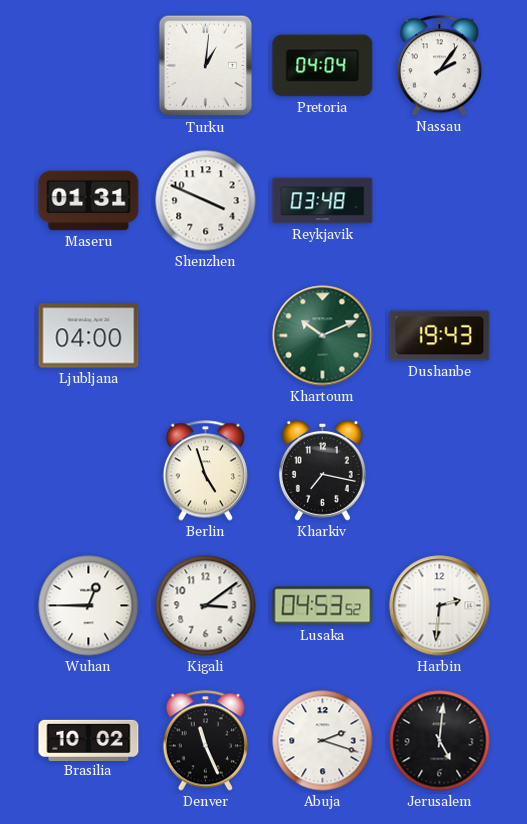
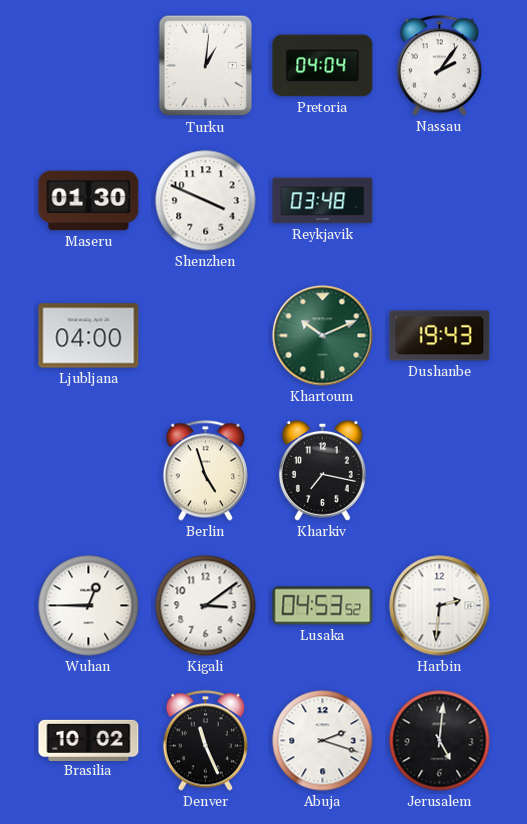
Maseru: 01:31 -> 01:30
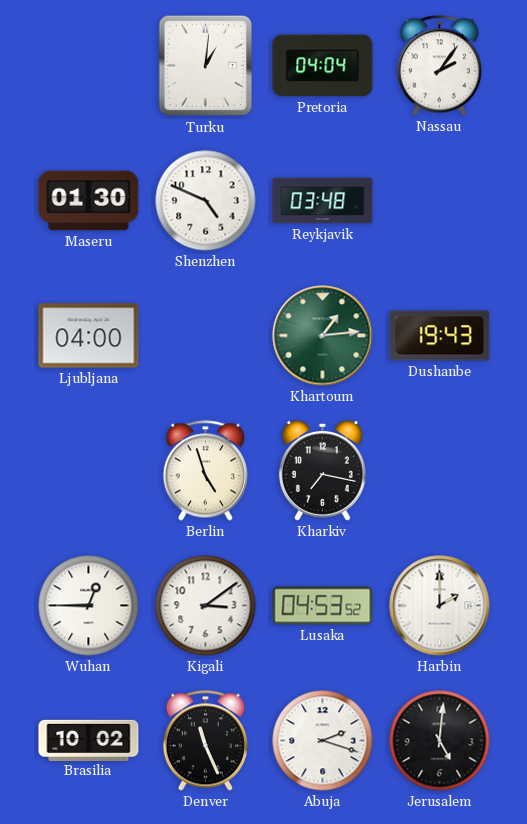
Shenzhen: 3:49 -> 4:49
Khartoum: 10:11 -> 1:14
Harbin: 2:31 -> 2:00
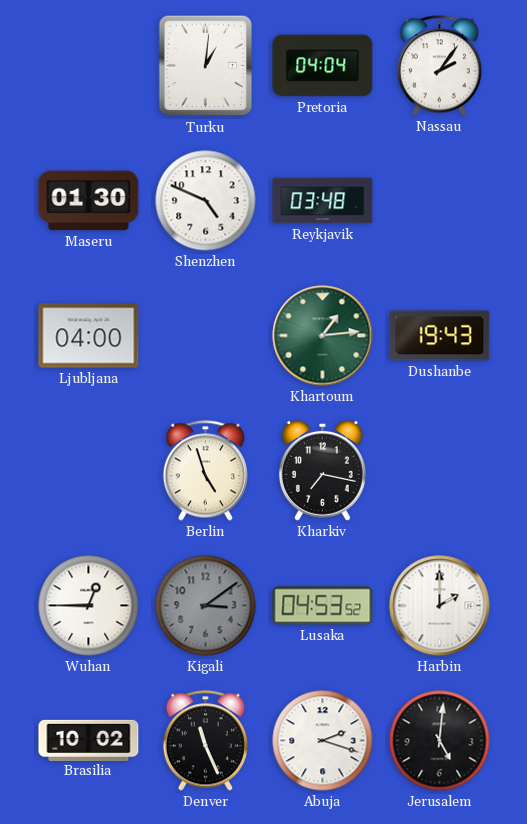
Kigali dial: white -> grey
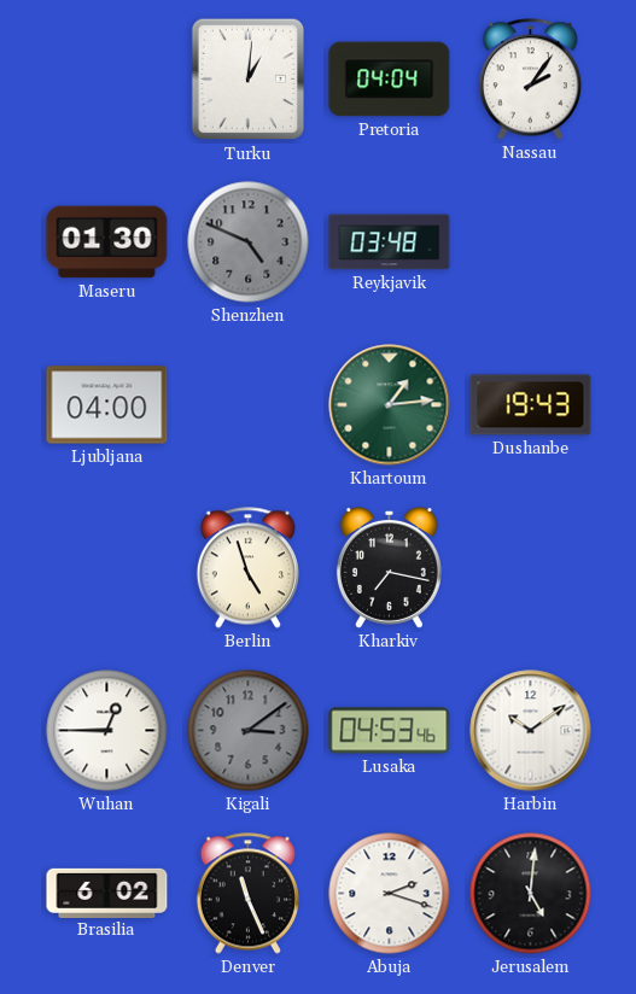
Shenzhen dial: white -> grey
Lusaka: 04:53:52 -> 04:53:46
Harbin: 2:00 -> 10:09
Brasilia: 10:02 -> 6:02
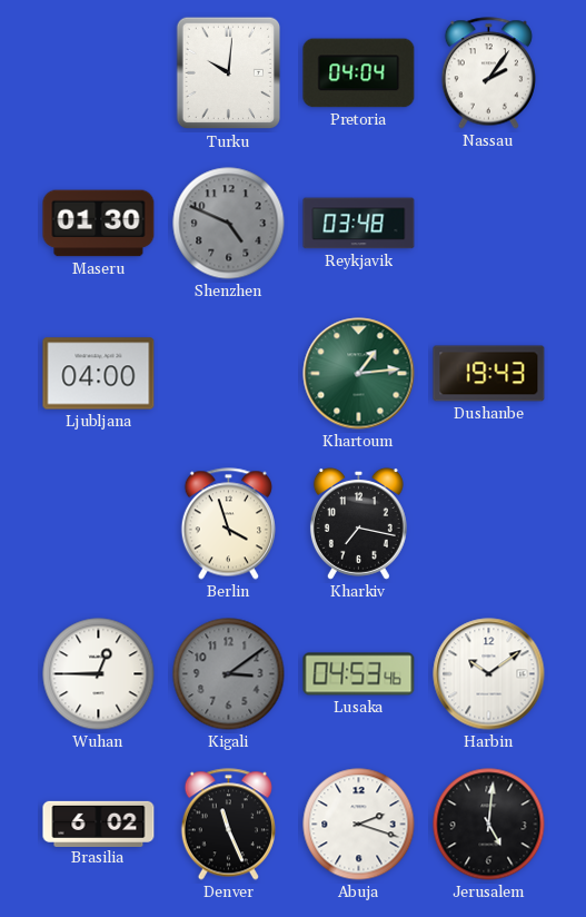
Turku: 1:01 -> 10:01
Berlin: 4:57 -> 3:57
